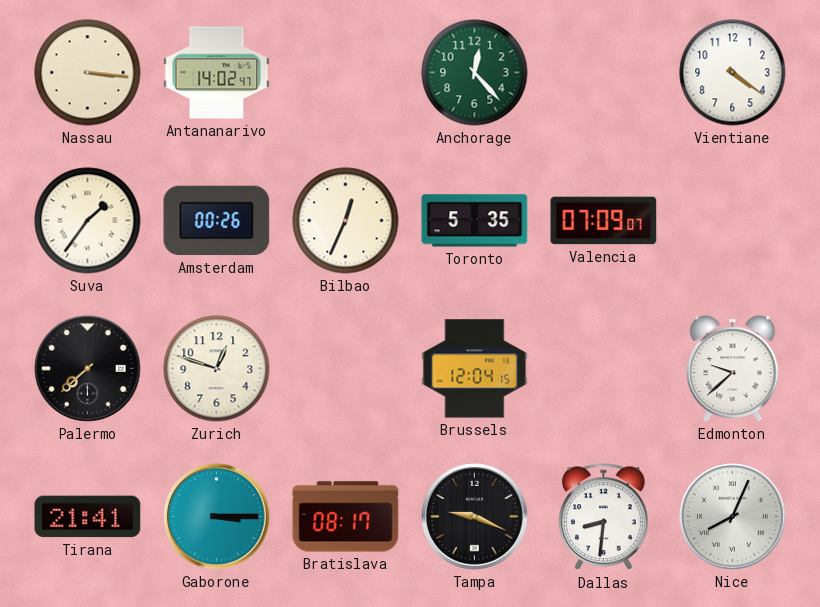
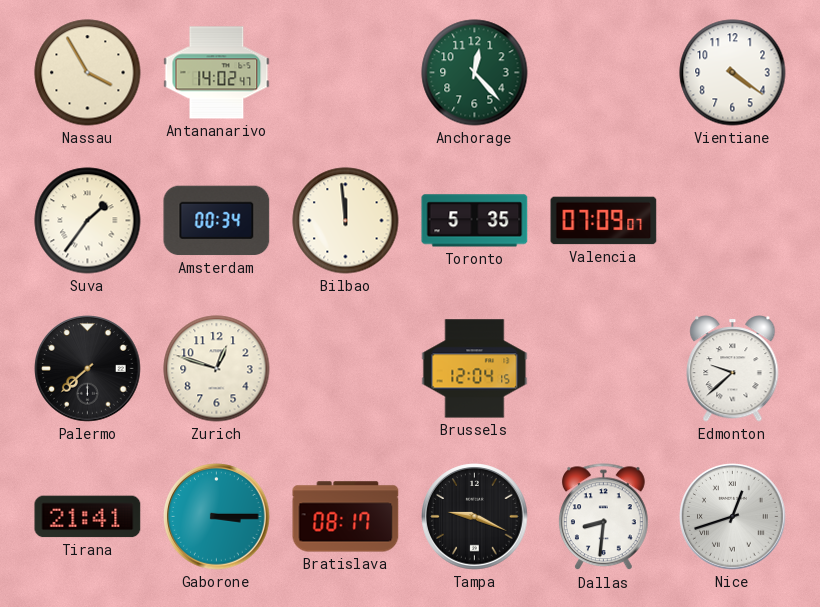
Nassau: 3:16 -> 3:55
Amsterdam: 00:26 -> 00:34
Bilbao: 12:34 -> 11:59
Nice: 8:04 -> 12:42
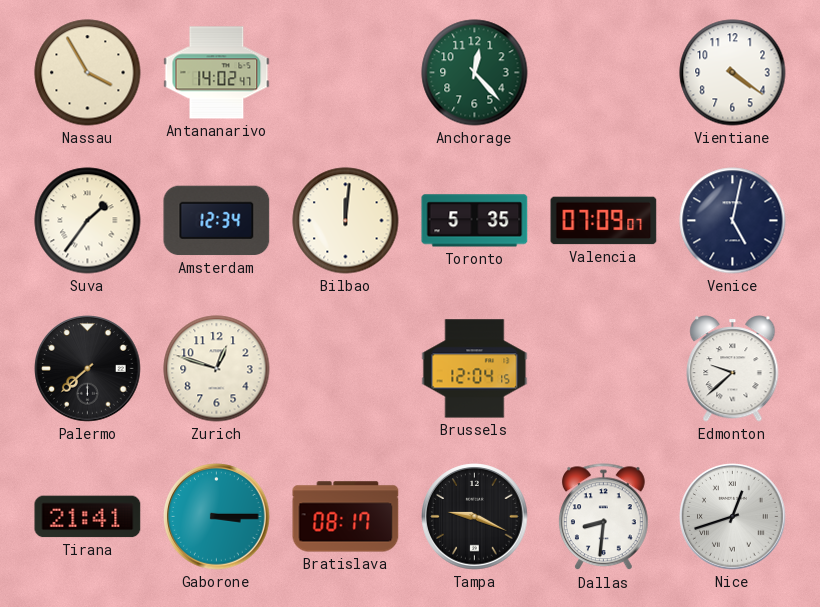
Amsterdam: 00:34 -> 12:34
Bilbao: 11:59 -> 12:01
Venice: none -> 5:02
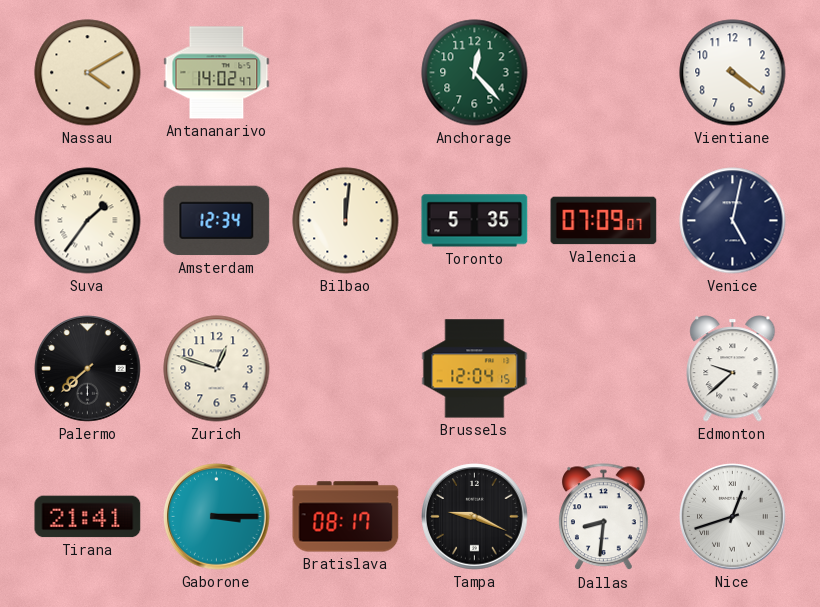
Nassau: 3:55 -> 4:10
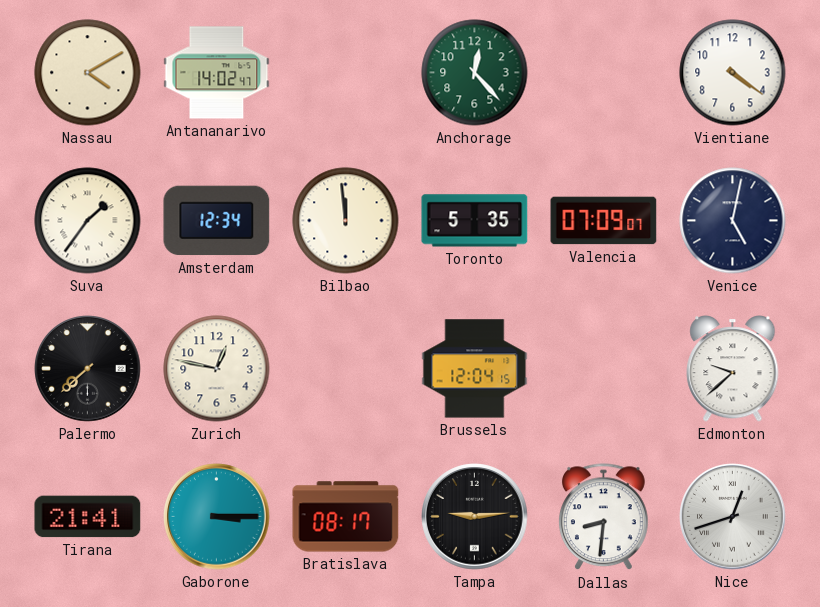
Bilbao: 12:01 -> 11:59
Zurich: 12:48 -> 12:47
Tampa: 9:19 -> 9:14
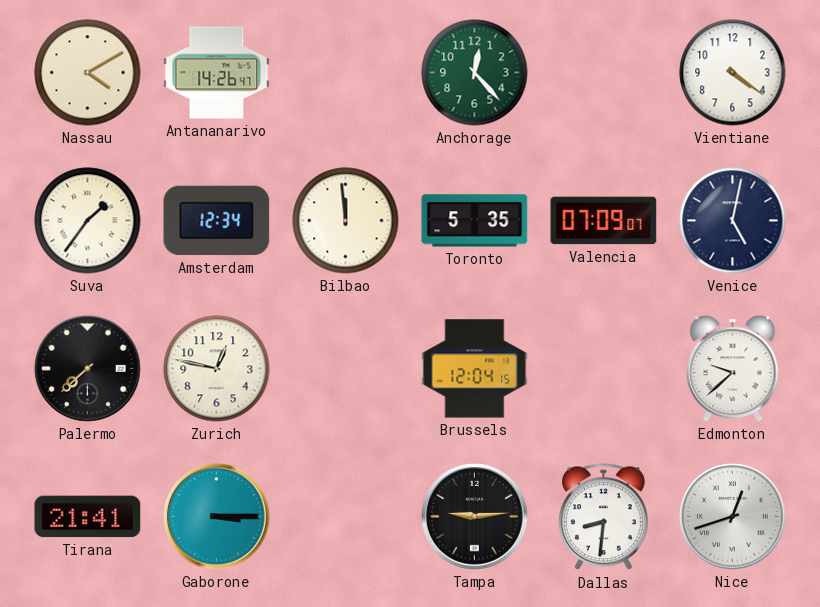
Antananarivo: 14:02 -> 14:26
Bratislava: 08:17 -> none
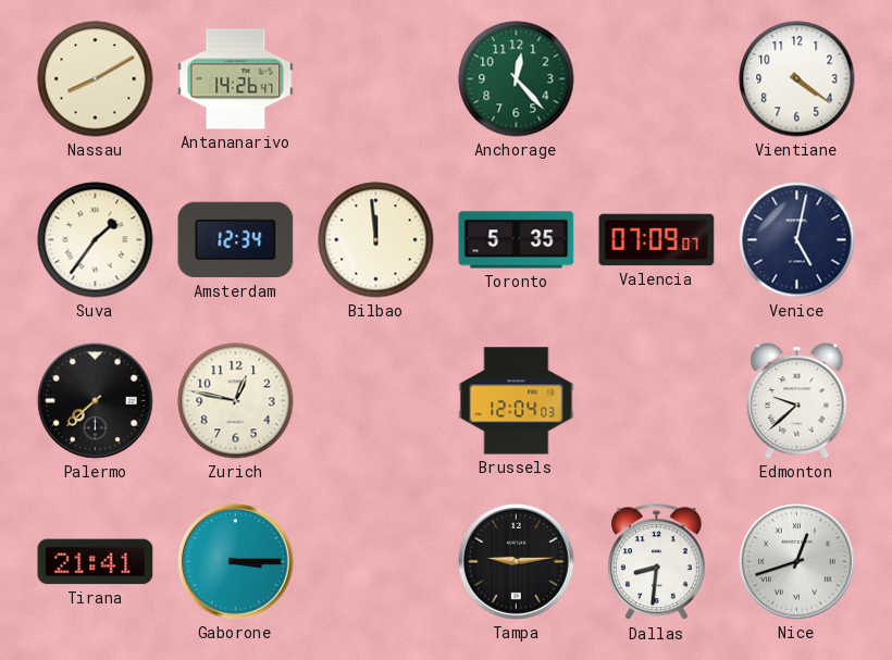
Nassau: 4:10 -> 8:10
Brussels: 12:04:15 -> 12:04:03
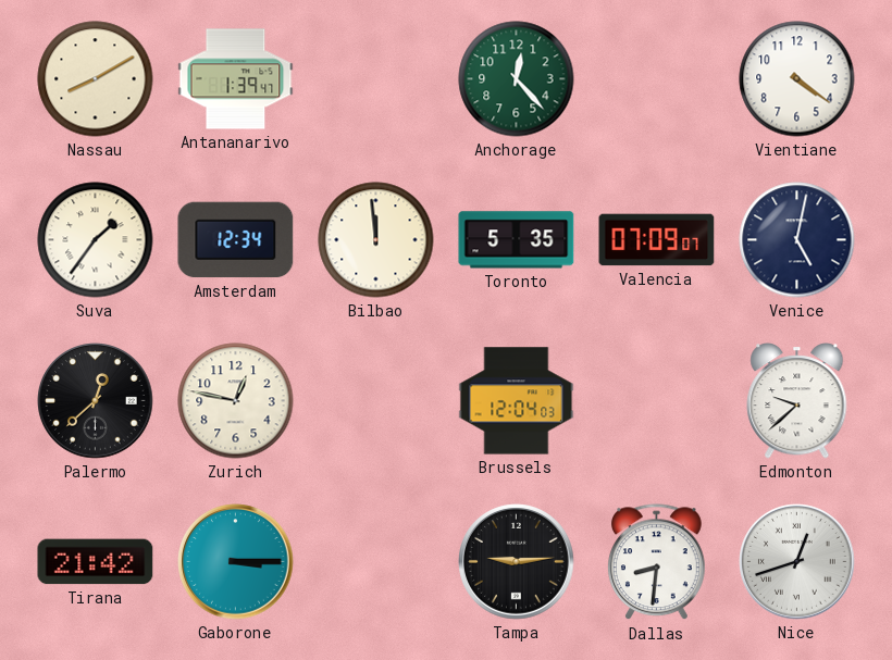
Antananarivo: 14:26 -> 1:39
Palermo: 7:38 -> 12:38
Tirana: 21:41 -> 21:42
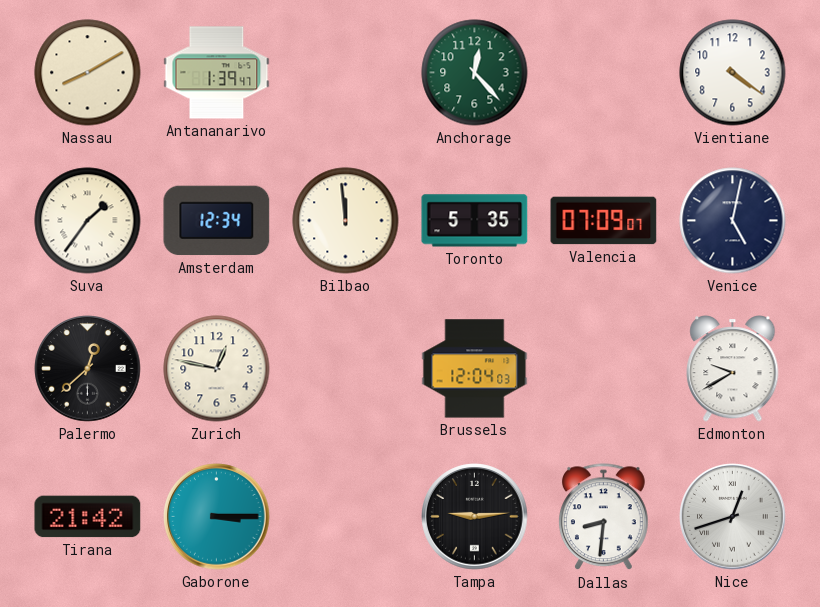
Edmonton: 9:38 -> 9:40
